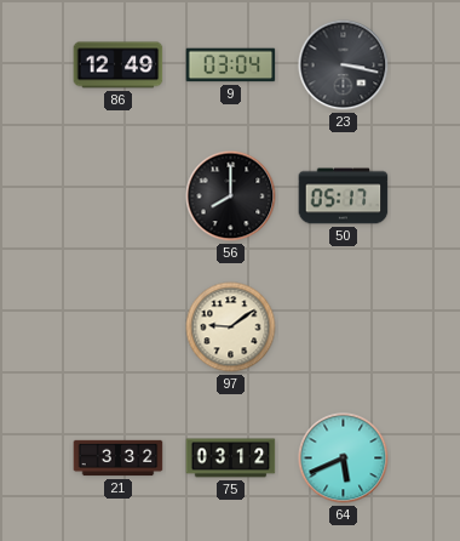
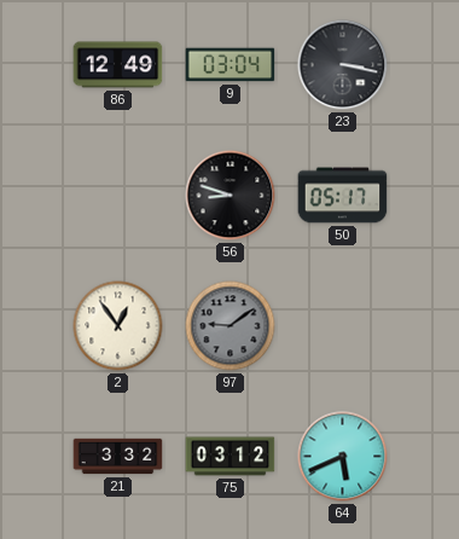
56: 8:00 -> 8:48
2: none -> 12:54
97 dial: cream -> grey
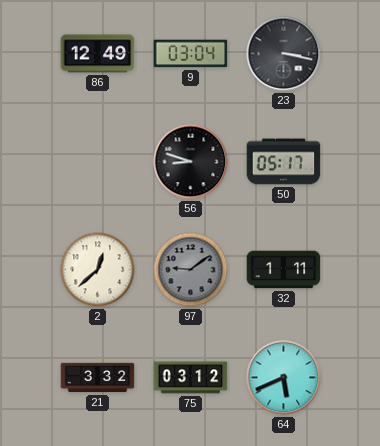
2: 12:54 -> 12:38
32: none -> 1:11
